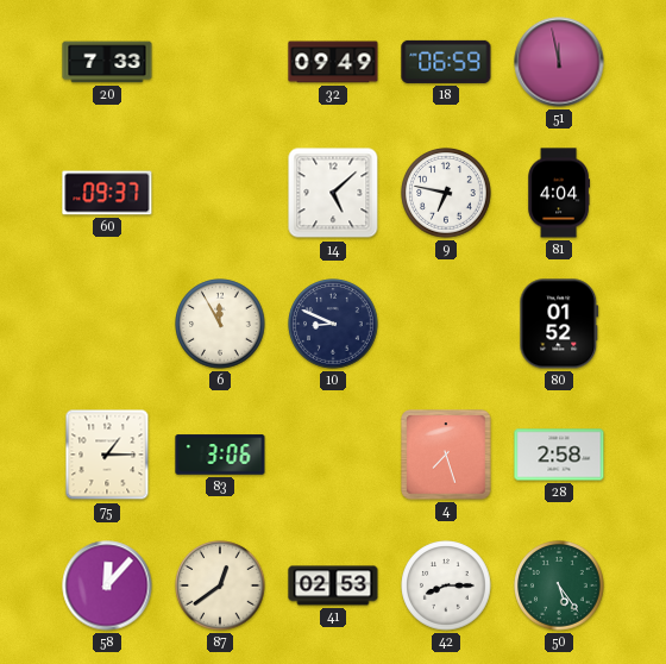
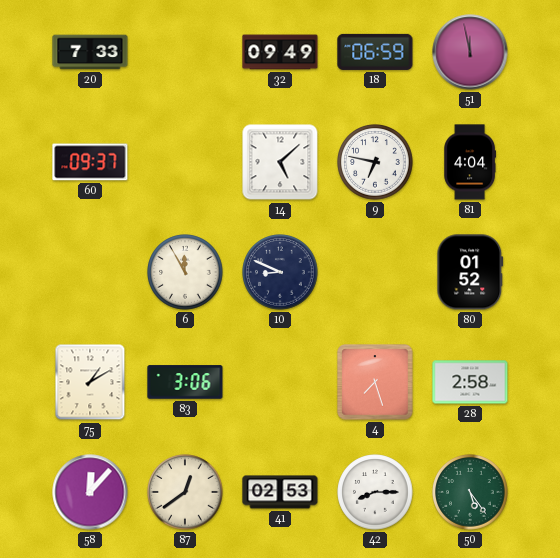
75: 1:15 -> 1:10
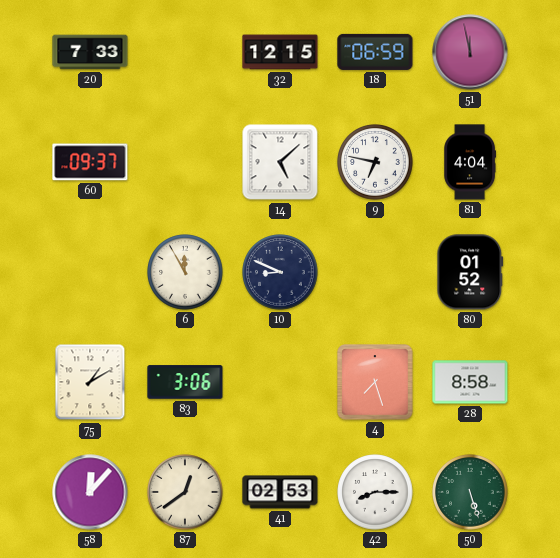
32: 09:49 -> 12:15
28: 2:58 -> 8:58
50: 5:24 -> 5:27
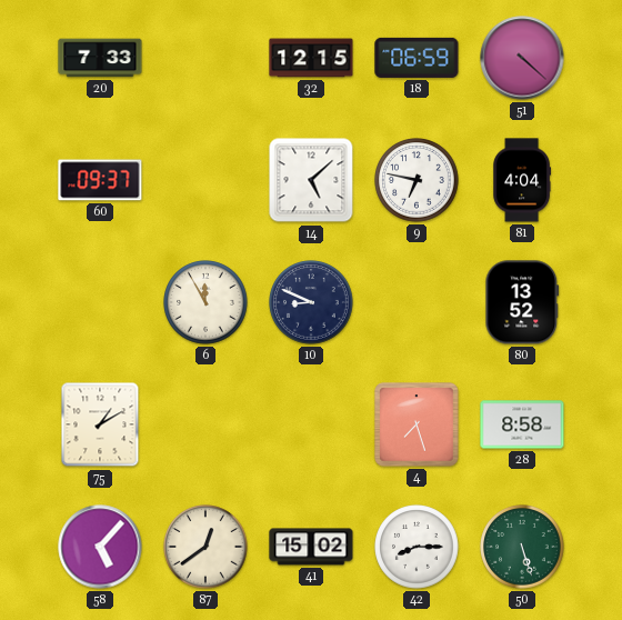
51: 11:58 -> 4:22
80: 01:52 -> 13:52
83: 3:06 -> none
58: 12:07 -> 5:07
41: 02:53 -> 15:02
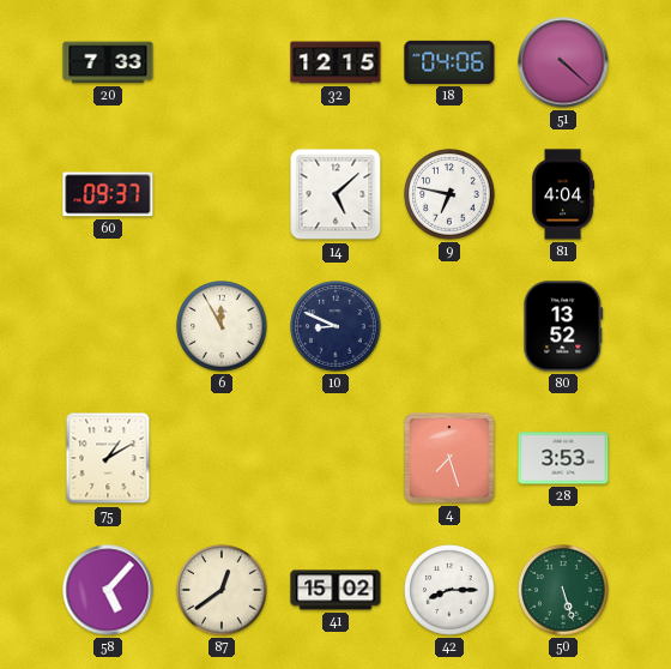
18: 06:59 -> 04:06
28: 8:58 -> 3:53
